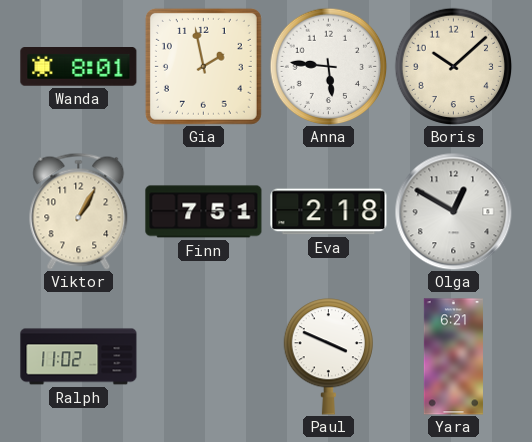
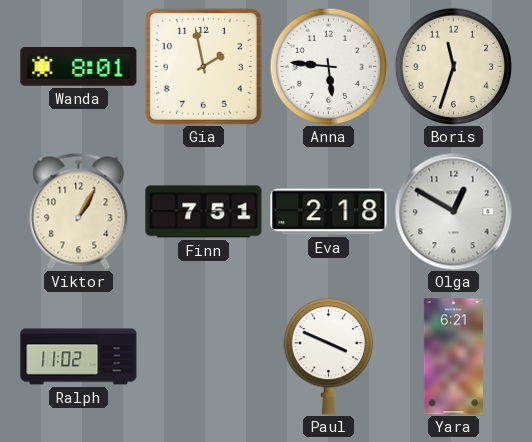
Boris: 10:08 -> 11:33
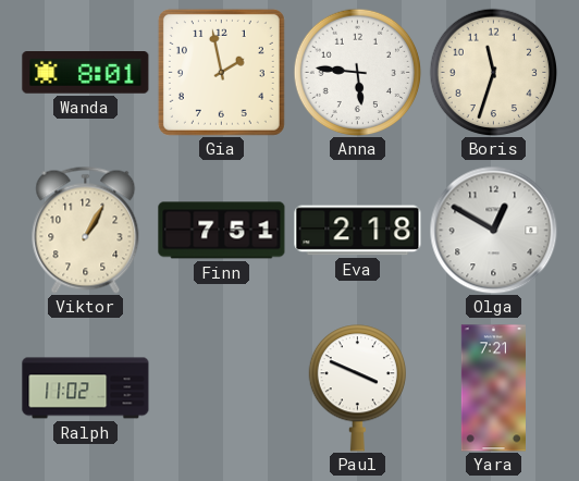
Yara: 6:21 -> 7:21
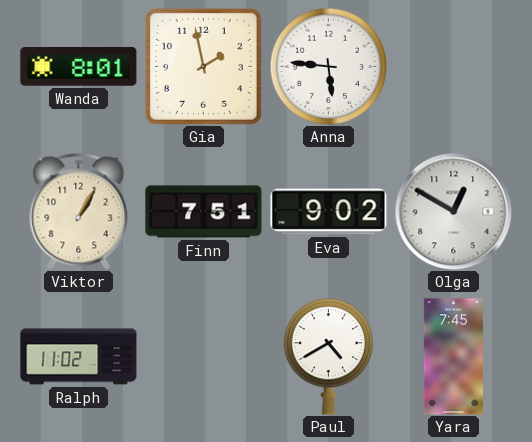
Boris: 11:33 -> none
Eva: 2:18 -> 9:02
Paul: 3:49 -> 4:40
Yara: 7:21 -> 7:45
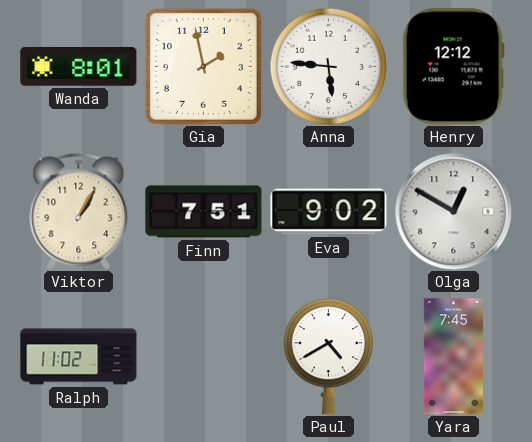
Henry: none -> 12:12
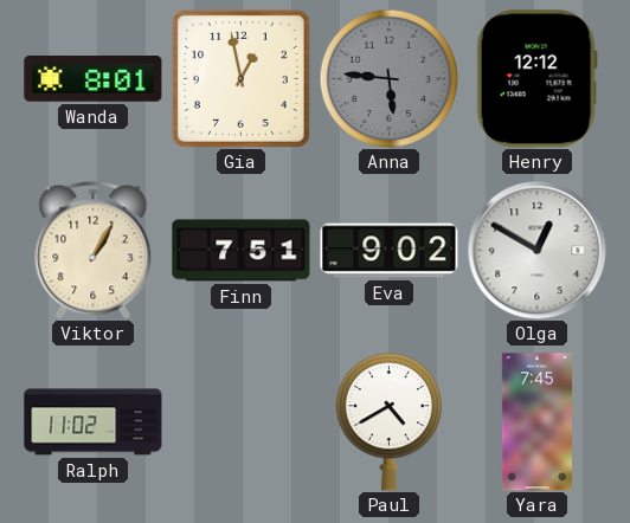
Gia: 1:58 -> 12:58
Anna dial: white -> grey
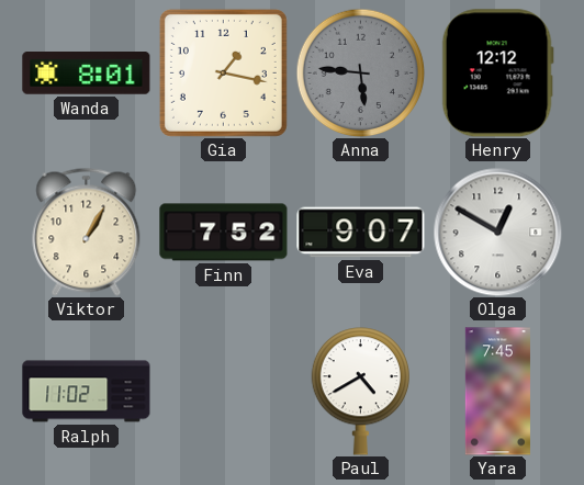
Gia: 12:58 -> 1:17
Finn: 7:51 -> 7:52
Eva: 9:02 -> 9:07
